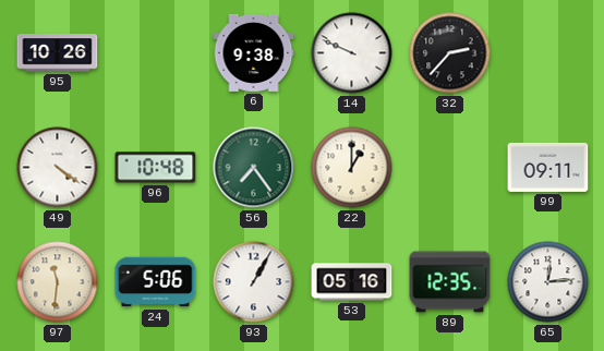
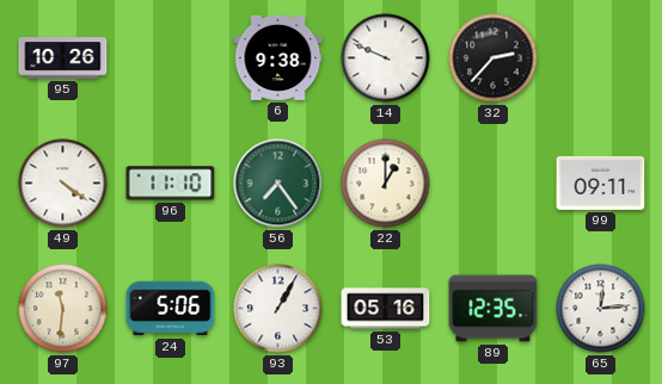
96: 10:48 -> 11:10
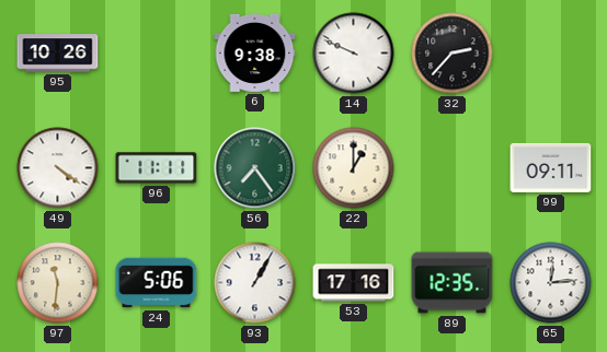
96: 11:10 -> 11:11
53: 05:16 -> 17:16
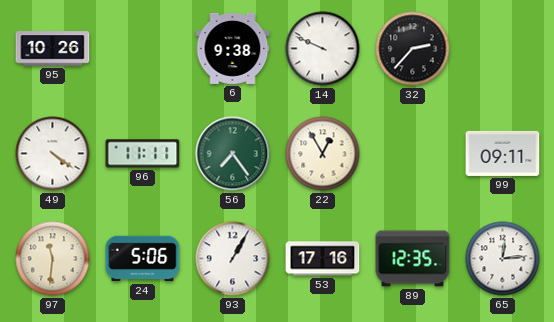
22: 1:00 -> 12:55
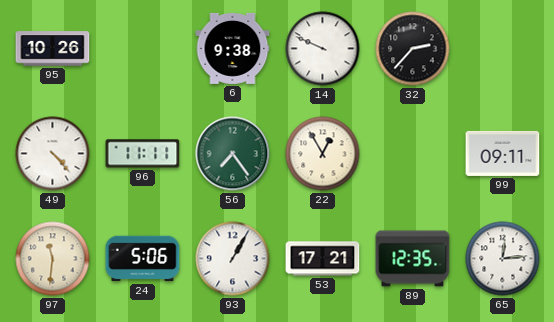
49: 4:21 -> 4:23
53: 17:16 -> 17:21
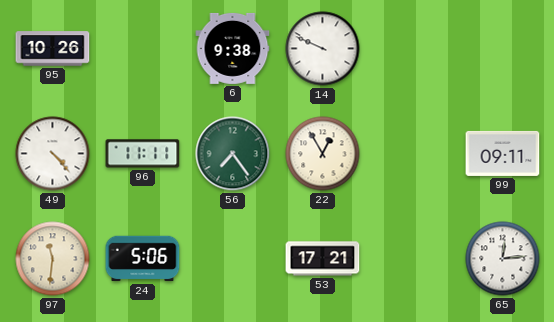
32: 2:37 -> none
93: 1:05 -> none
89: 12:35 -> none
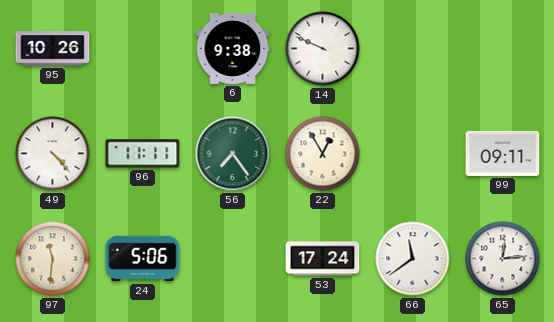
53: 17:21 -> 17:24
66: none -> 11:39
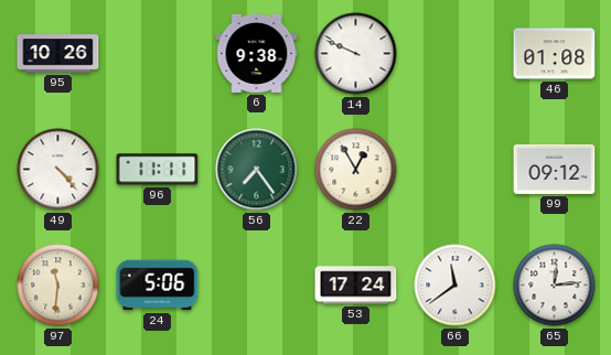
46: none -> 01:08
99: 09:11 -> 09:12
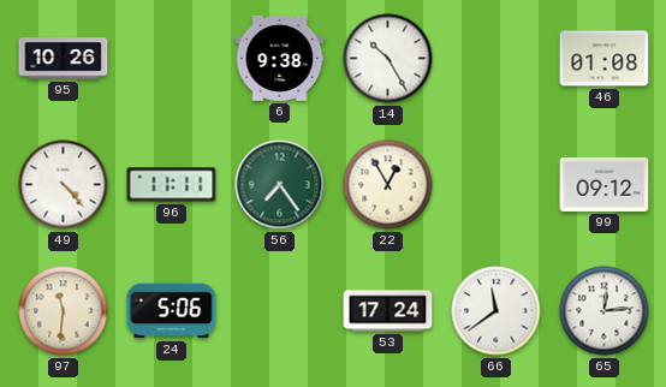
14: 9:49 -> 10:25
